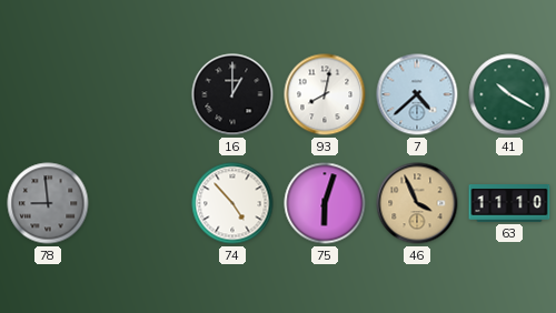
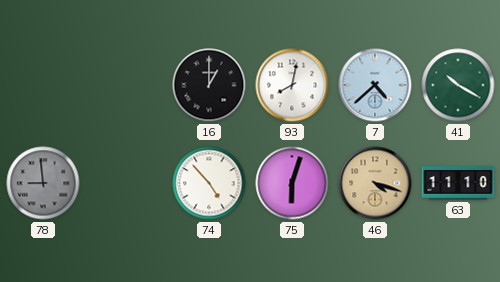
46: 3:56 -> 4:18
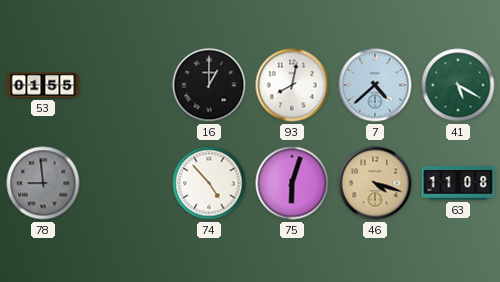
53: none -> 01:55
41: 10:20 -> 5:20
63: 11:10 -> 11:08
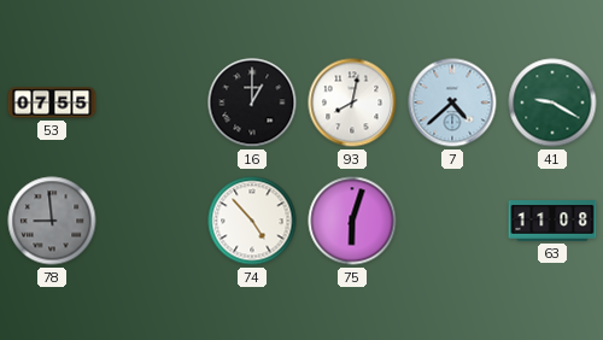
53: 01:55 -> 07:55
41: 5:20 -> 9:20
46: 4:18 -> none
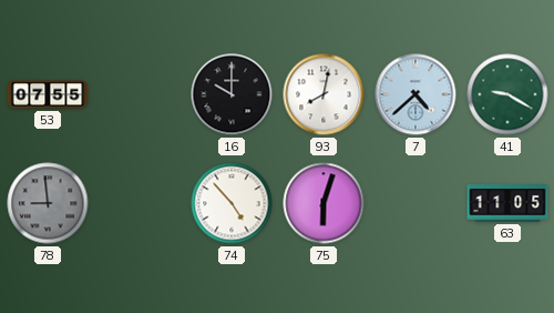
16: 1:00 -> 10:00
63: 11:08 -> 11:05
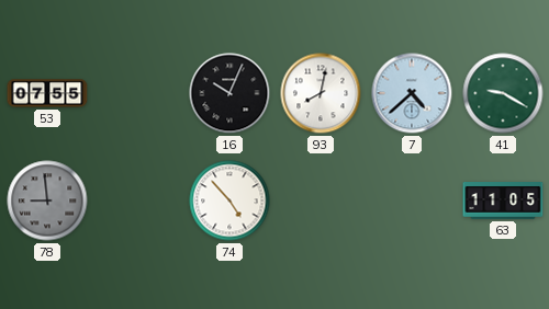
16: 10:00 -> 10:04
75: 6:03 -> none
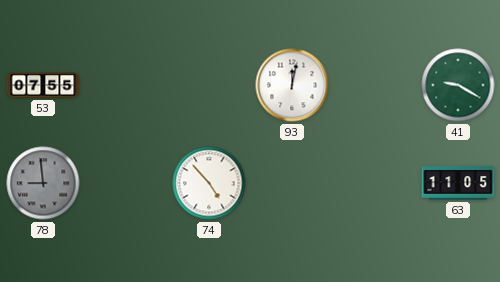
16: 10:04 -> none
93: 8:02 -> 12:02
7: 4:38 -> none
